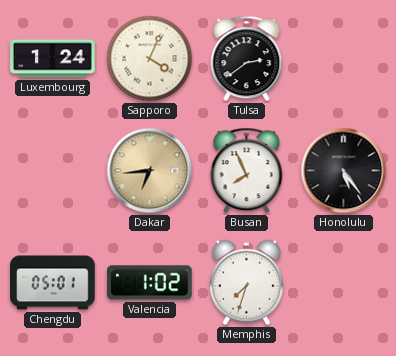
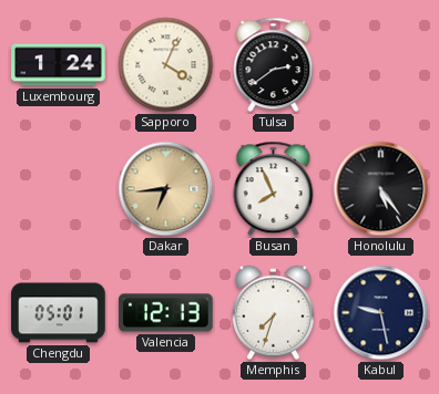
Valencia: 1:02 -> 12:13
Kabul: none -> 9:28
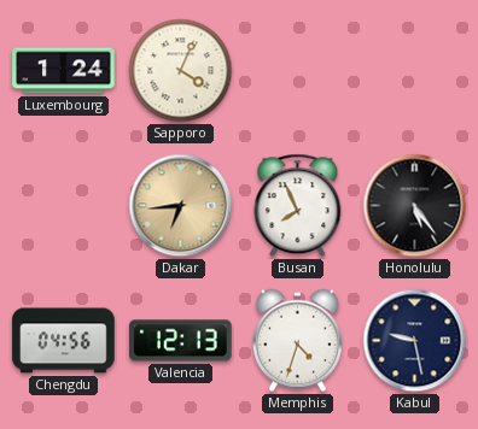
Tulsa: 2:39 -> none
Chengdu: 05:01 -> 04:56
Memphis: 7:33 -> 4:33
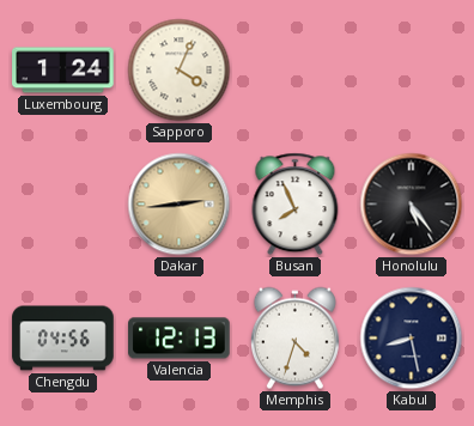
Dakar: 6:44 -> 2:44
Kabul: 9:28 -> 8:28
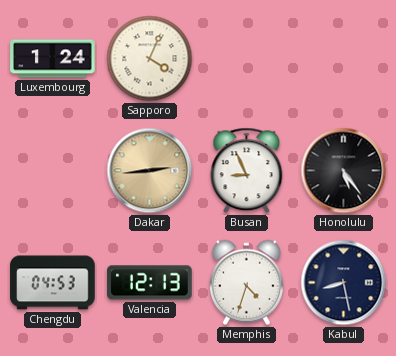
Busan: 7:56 -> 8:56
Chengdu: 04:56 -> 04:53
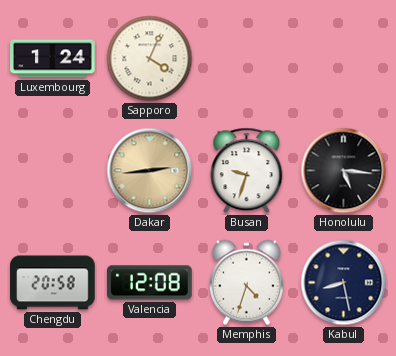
Busan: 8:56 -> 9:33
Honolulu: 5:24 -> 5:16
Chengdu: 04:53 -> 20:58
Valencia: 12:13 -> 12:08
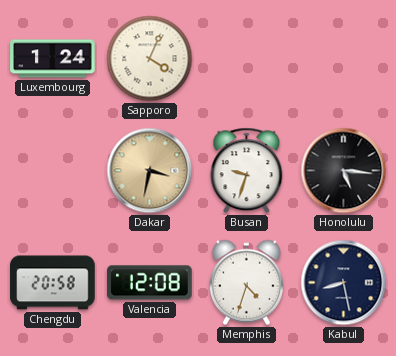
Dakar: 2:44 -> 3:32
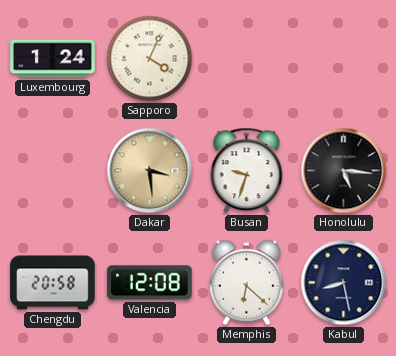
Dakar: 3:32 -> 3:29
Memphis: 4:33 -> 6:22
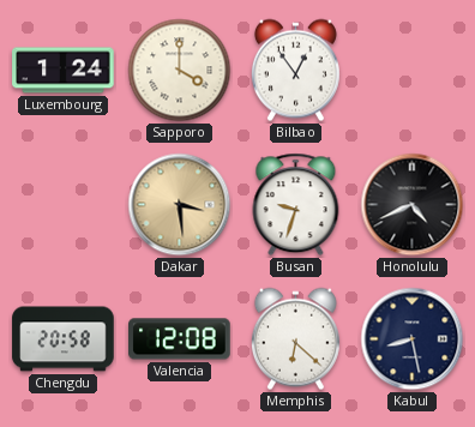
Sapporo: 4:04 -> 4:00
Bilbao: none -> 12:54
Honolulu: 5:16 -> 4:41
